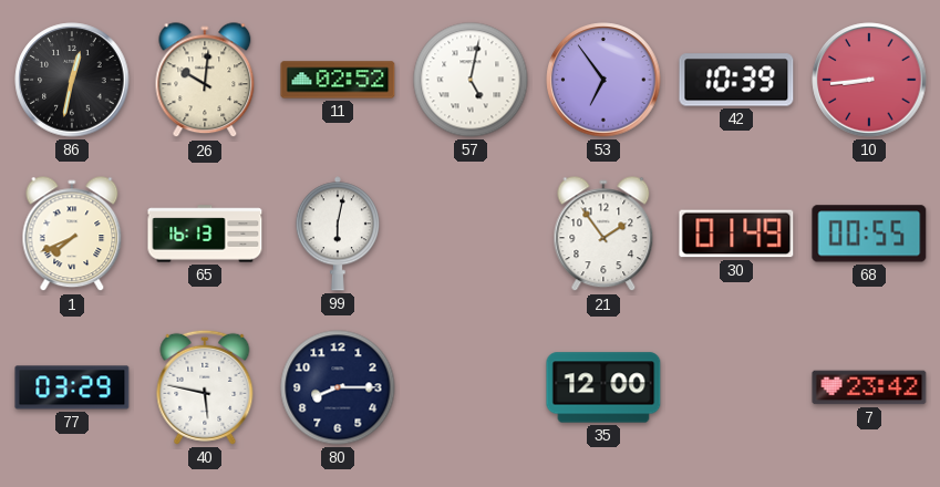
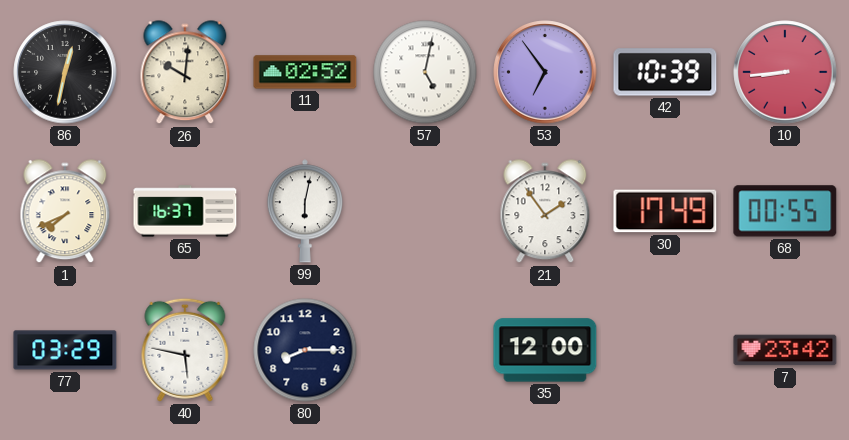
65: 16:13 -> 16:37
30: 01:49 -> 17:49
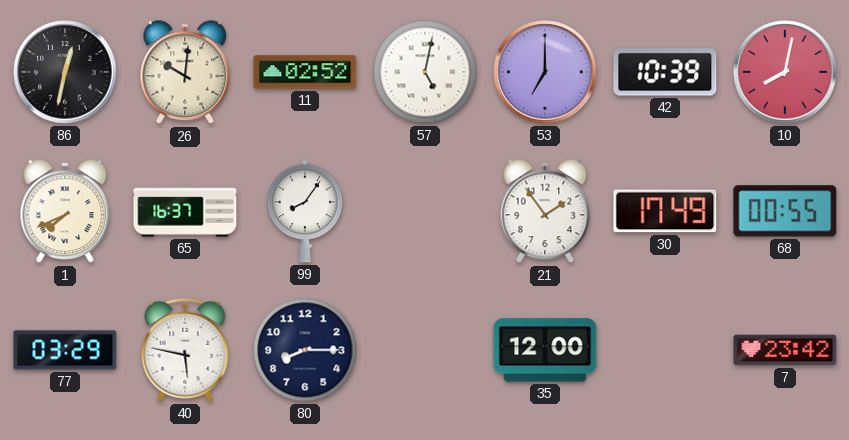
53: 6:54 -> 7:00
10: 8:44 -> 8:02
99: 6:02 -> 8:06
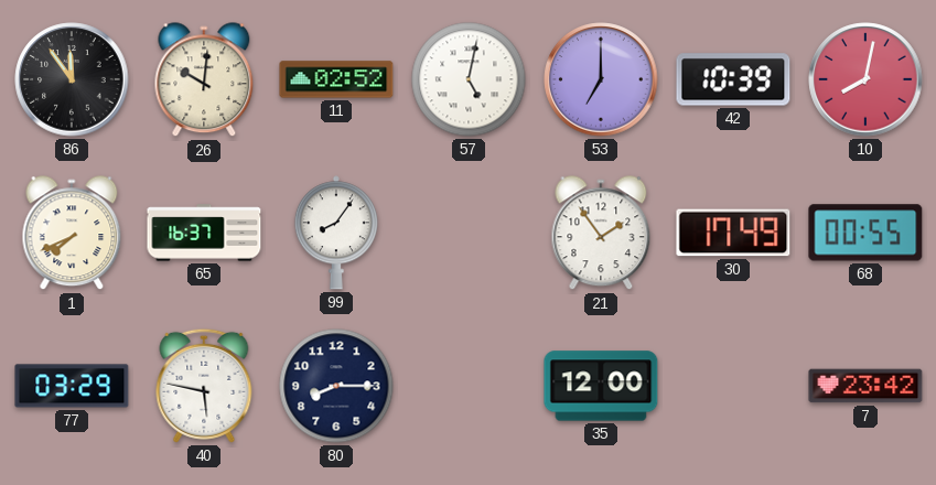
86: 12:32 -> 11:54
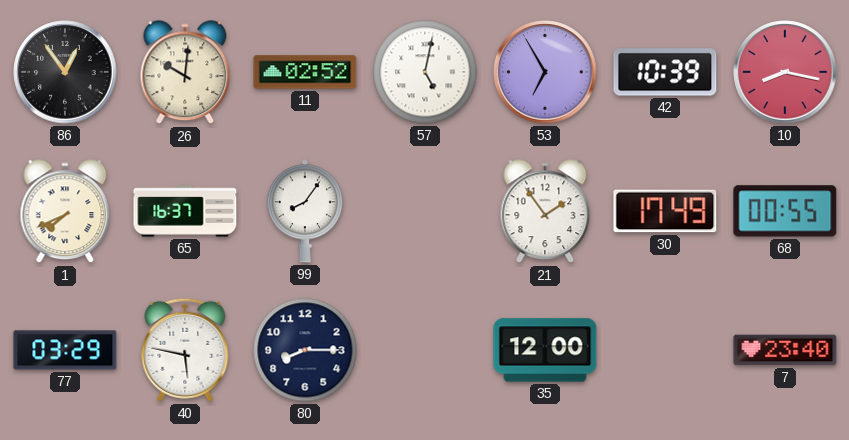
86: 11:54 -> 12:54
53: 7:00 -> 6:55
10: 8:02 -> 8:17
7: 23:42 -> 23:40
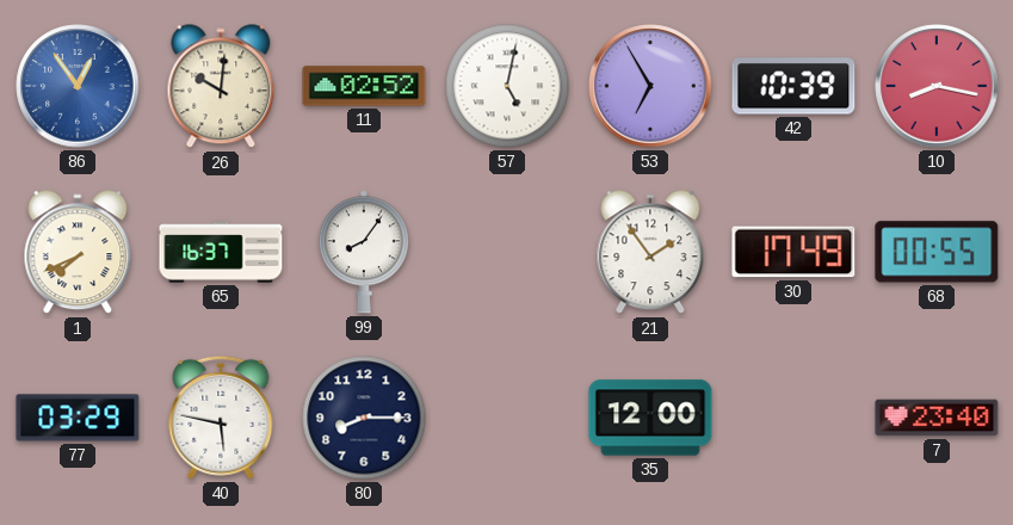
86 dial: black -> blue
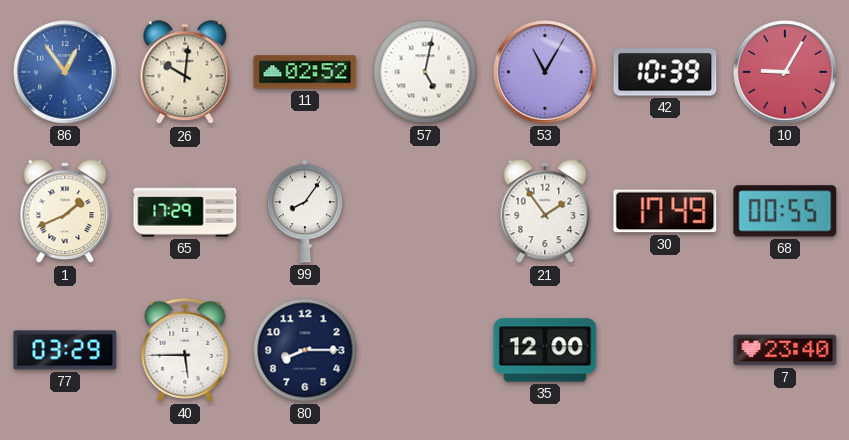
53: 6:55 -> 11:05
10: 8:17 -> 9:05
1: 7:41 -> 1:41
65: 16:37 -> 17:29
40: 5:47 -> 5:45
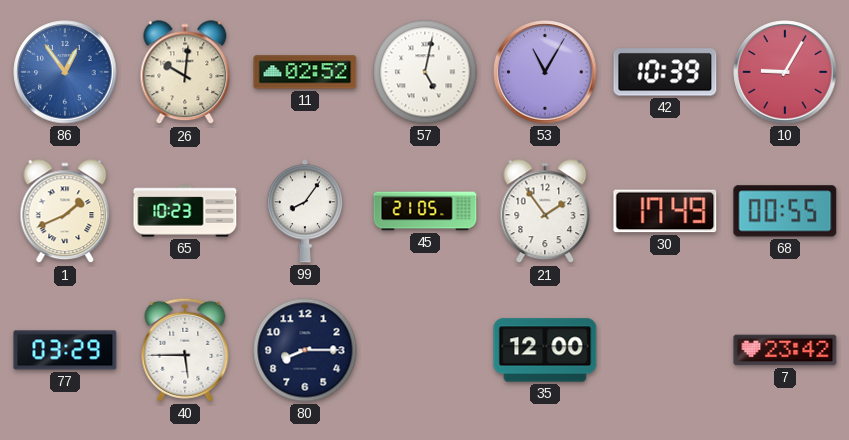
65: 17:29 -> 10:23
45: none -> 21:05
7: 23:40 -> 23:42
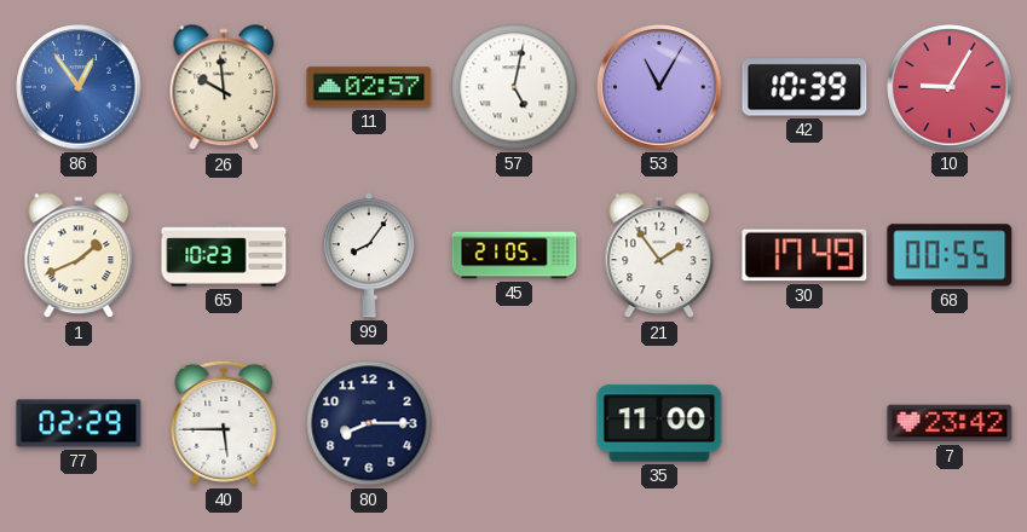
26: 10:01 -> 9:59
11: 02:52 -> 02:57
77: 03:29 -> 02:29
35: 12:00 -> 11:00
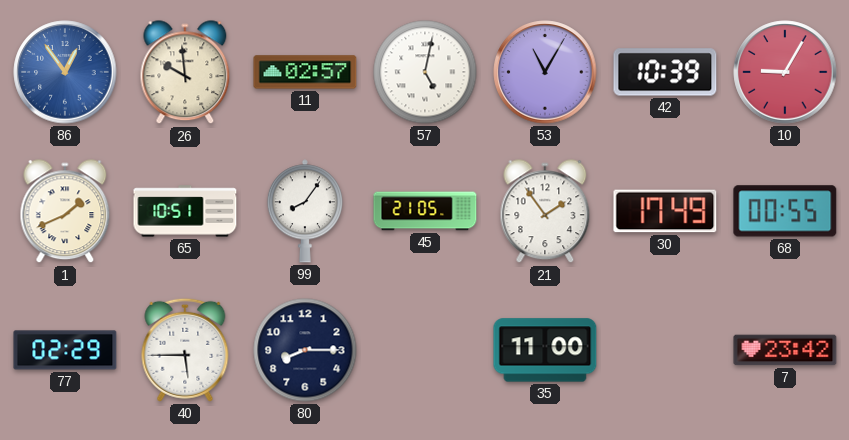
65: 10:23 -> 10:51
